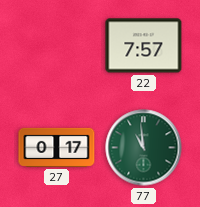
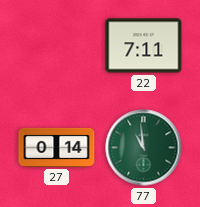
22: 7:57 -> 7:11
27: 0:17 -> 0:14
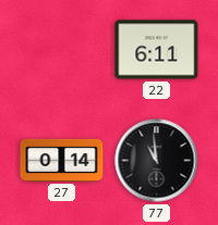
22: 7:11 -> 6:11
77 dial: green -> black
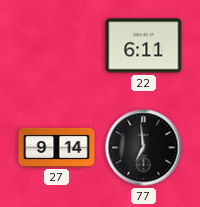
27: 0:14 -> 9:14
77: 10:59 -> 6:59
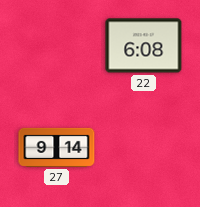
22: 6:11 -> 6:08
77: 6:59 -> none
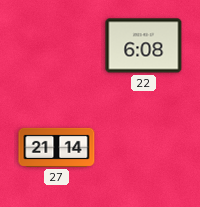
27: 9:14 -> 21:14
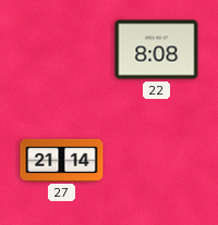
22: 6:08 -> 8:08
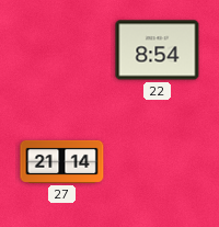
22: 8:08 -> 8:54
